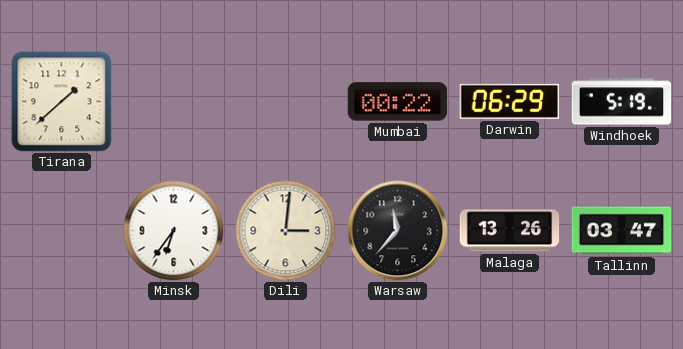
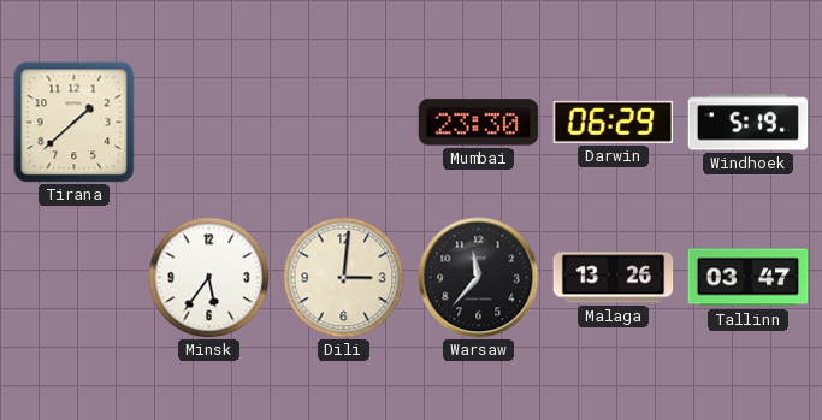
Mumbai: 00:22 -> 23:30
Minsk: 6:36 -> 5:36
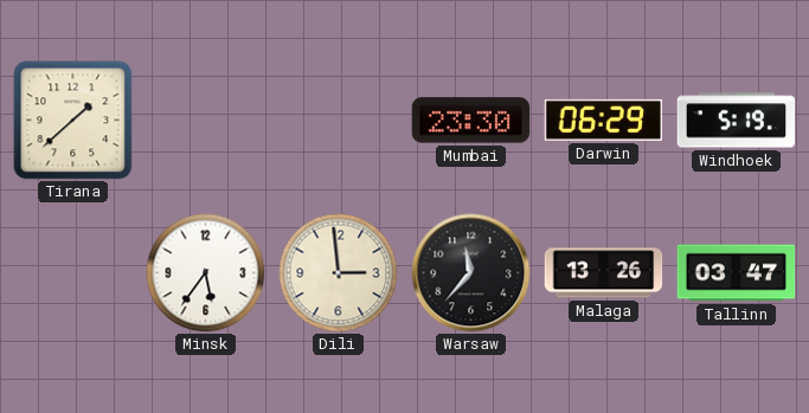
Dili: 3:01 -> 2:59
